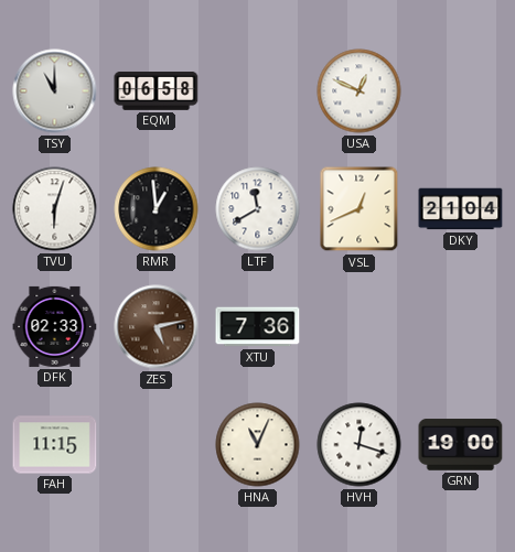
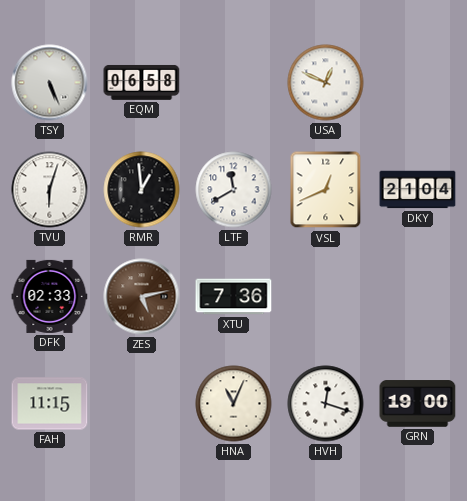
TSY: 11:00 -> 5:26
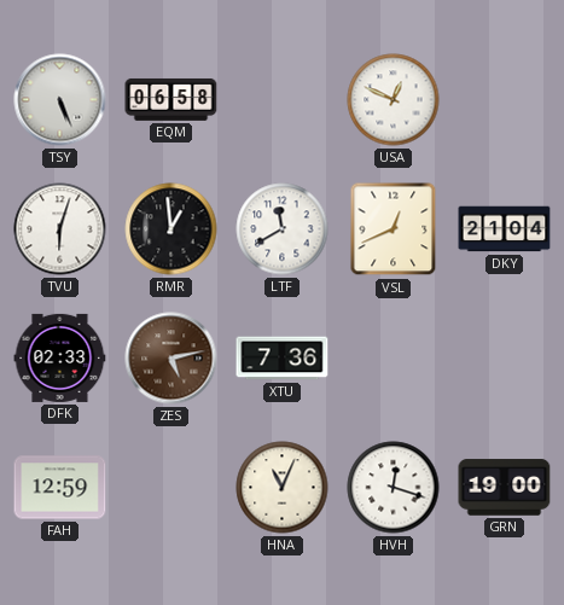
FAH: 11:15 -> 12:59
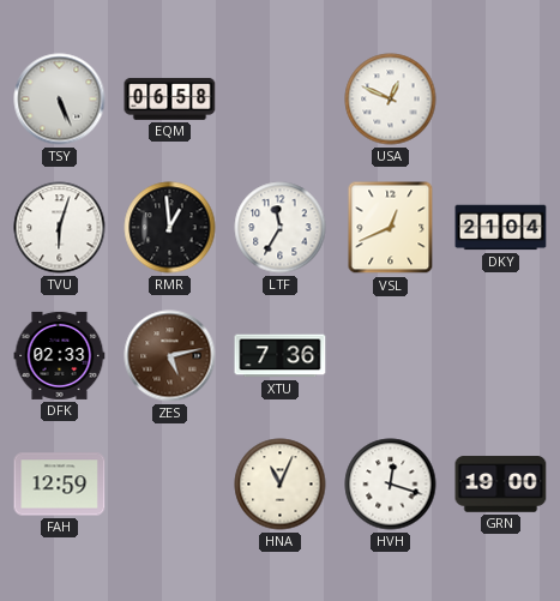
LTF: 11:40 -> 11:35
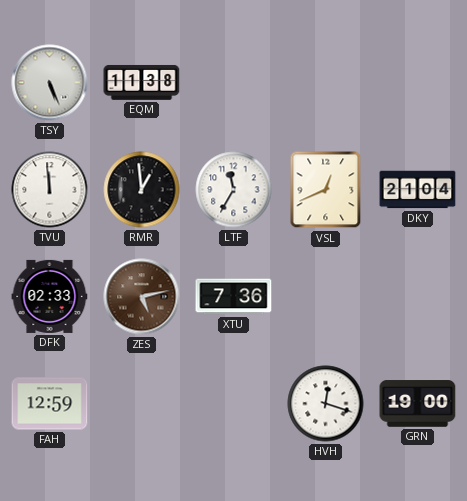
EQM: 06:58 -> 11:38
USA: 12:49 -> none
TVU: 6:03 -> 11:59
HNA: 11:04 -> none
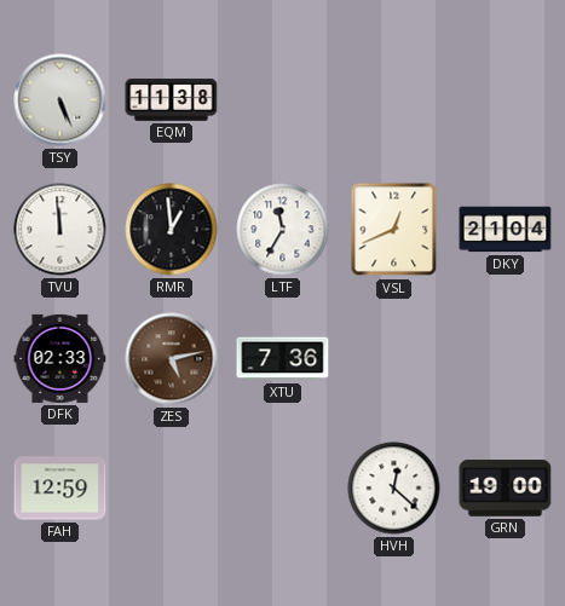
HVH: 12:18 -> 12:22
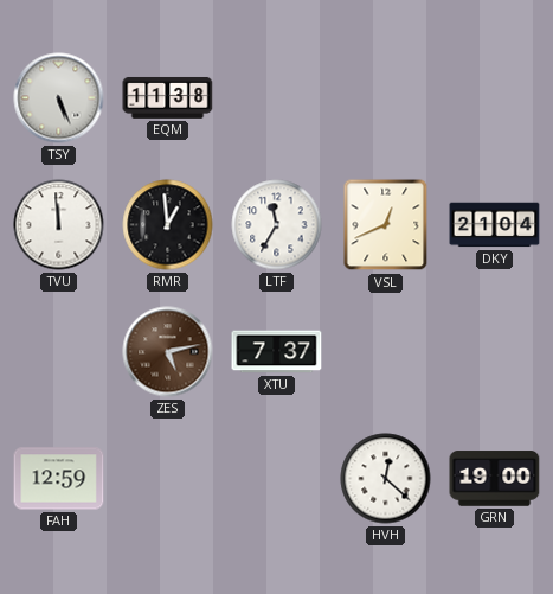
DFK: 02:33 -> none
XTU: 7:36 -> 7:37
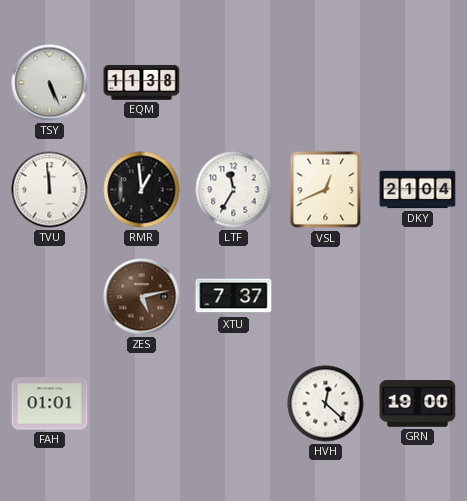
FAH: 12:59 -> 01:01
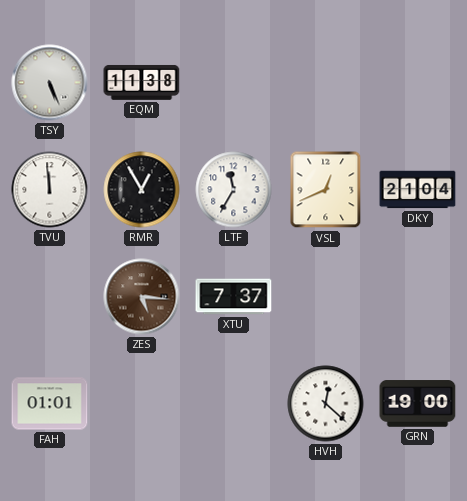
RMR: 12:59 -> 12:55
ZES: 5:13 -> 5:16
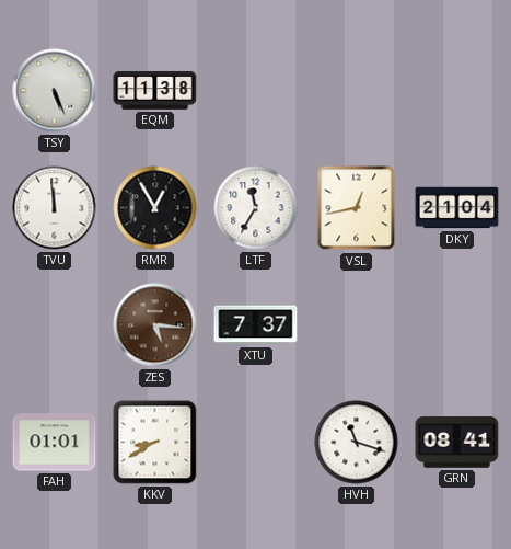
VSL: 12:41 -> 12:43
KKV: none -> 8:40
HVH: 12:22 -> 11:18
GRN: 19:00 -> 08:41
